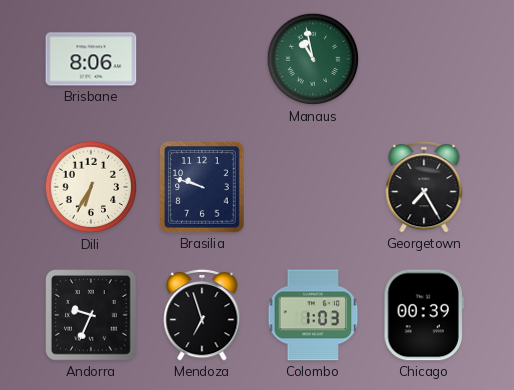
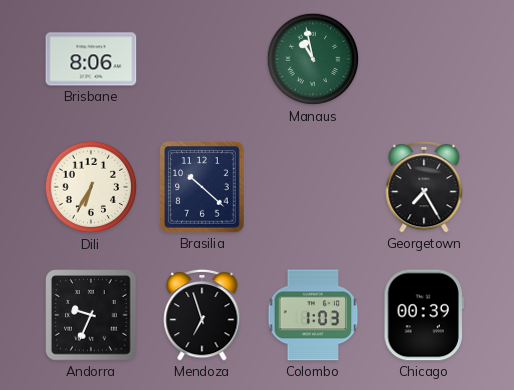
Brasilia: 9:48 -> 10:22
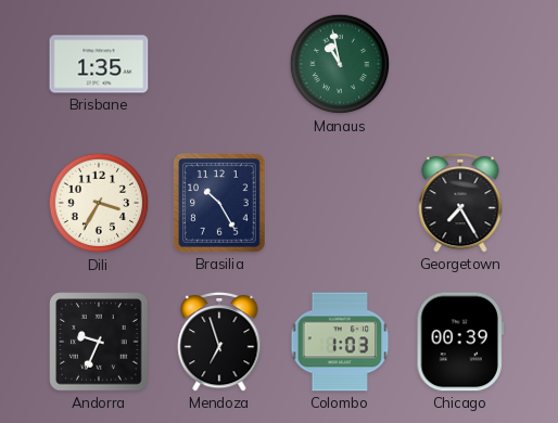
Brisbane: 8:06 -> 1:35
Dili: 6:35 -> 3:35
Brasilia: 10:22 -> 10:25
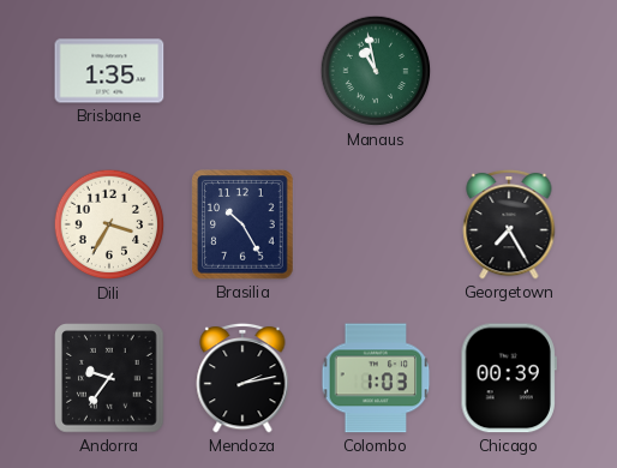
Andorra: 9:34 -> 9:36
Mendoza: 6:57 -> 2:13
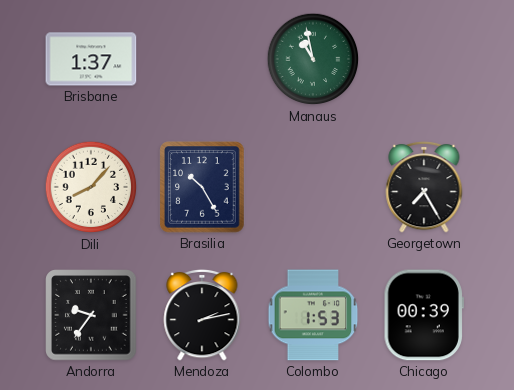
Brisbane: 1:35 -> 1:37
Dili: 3:35 -> 8:07
Colombo: 1:03 -> 1:53
